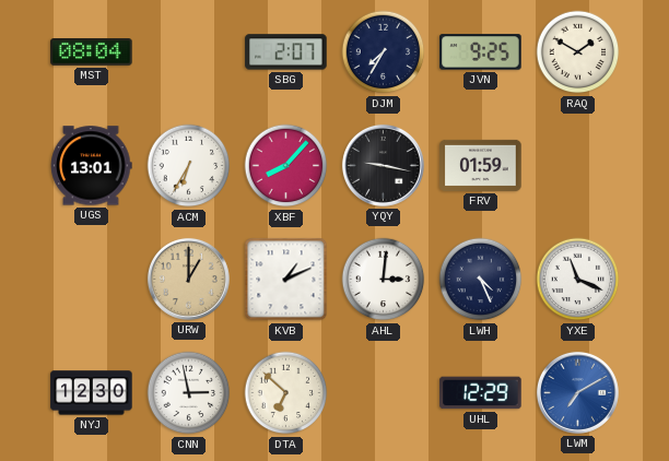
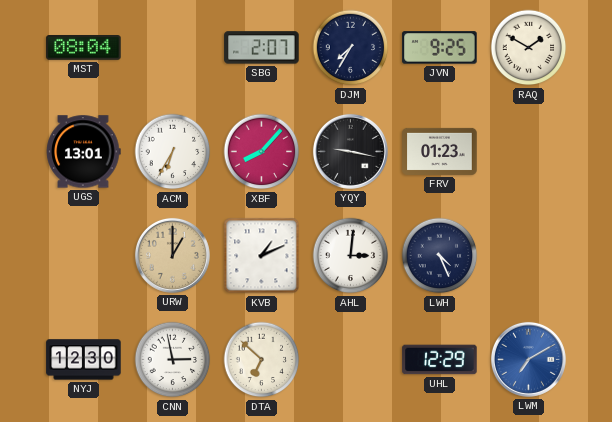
FRV: 01:59 -> 01:23
YXE: 11:19 -> none
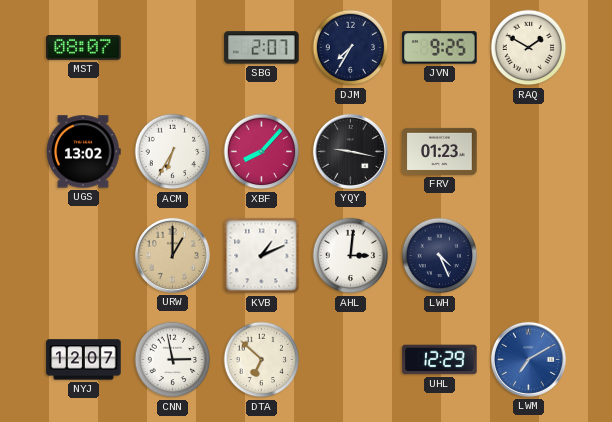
MST: 08:04 -> 08:07
UGS: 13:01 -> 13:02
NYJ: 12:30 -> 12:07
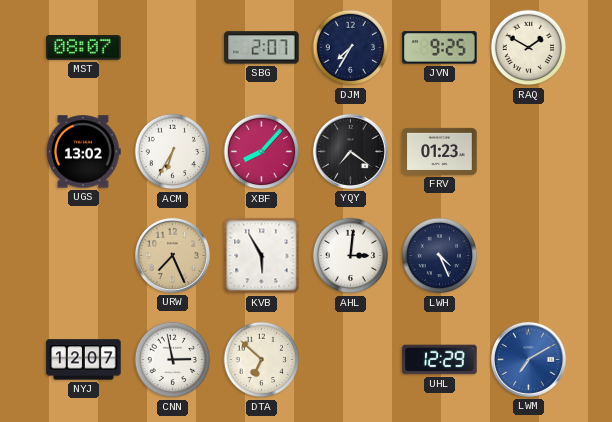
YQY: 9:17 -> 7:21
URW: 1:00 -> 7:26
KVB: 1:11 -> 5:55
